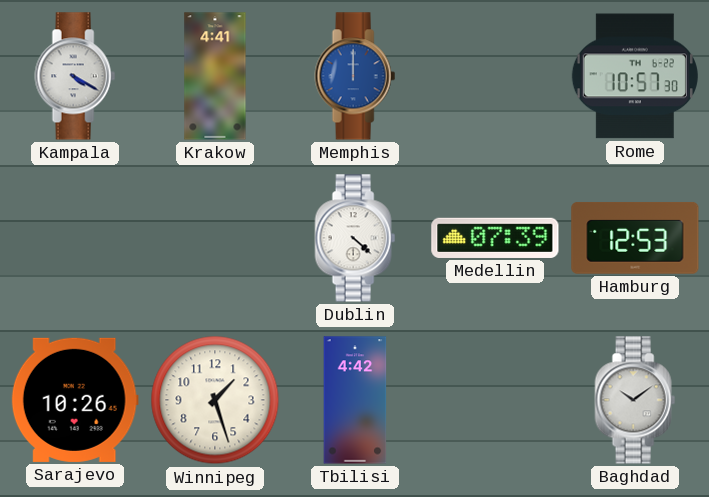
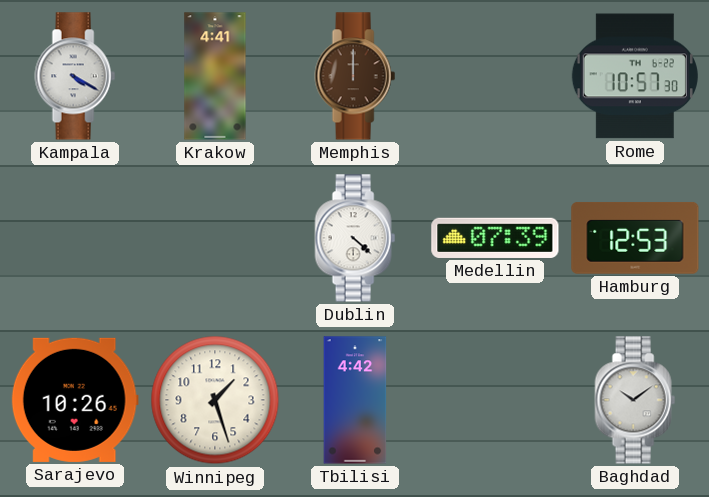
Memphis dial: blue -> brown
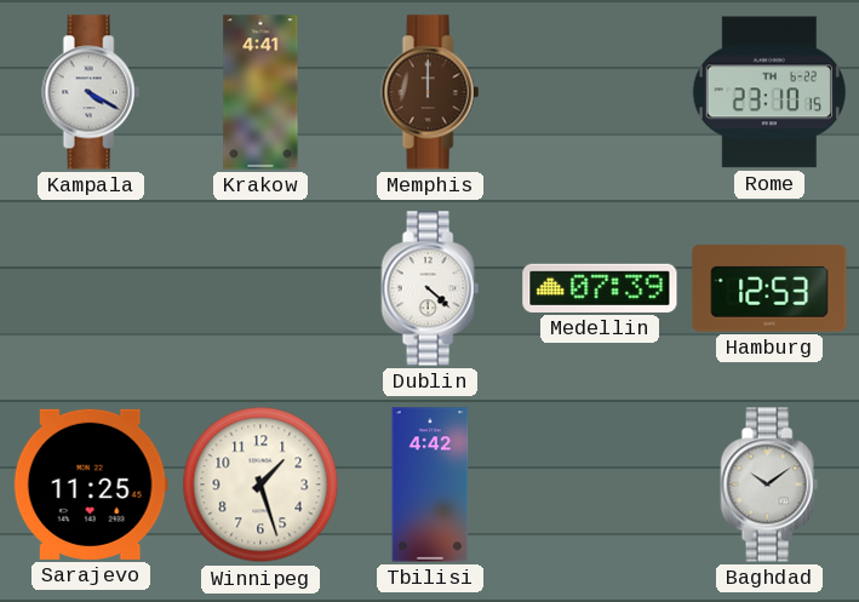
Rome: 10:57 -> 23:10
Sarajevo: 10:26 -> 11:25
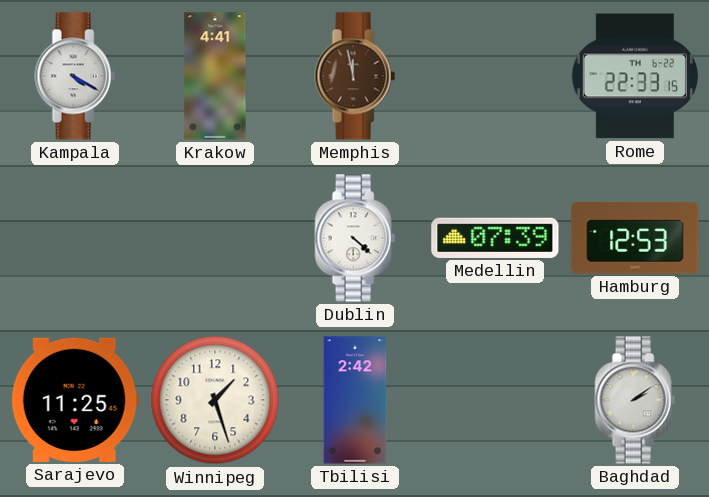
Memphis: 12:00 -> 11:58
Rome: 23:10 -> 22:33
Tbilisi: 4:42 -> 2:42
Baghdad: 10:09 -> 2:09
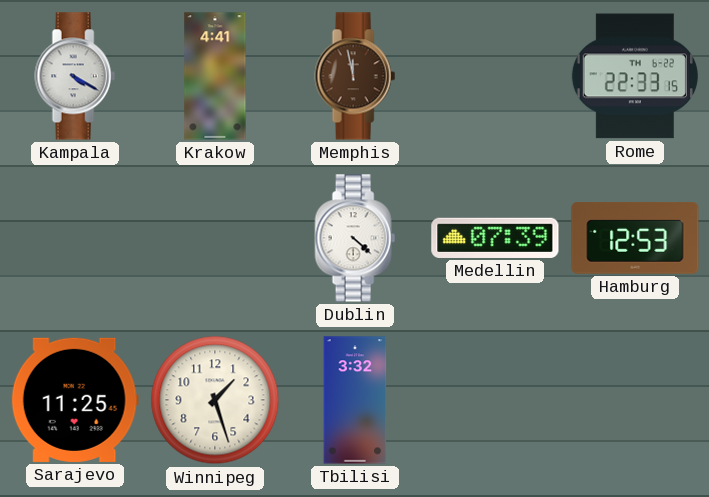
Tbilisi: 2:42 -> 3:32
Baghdad: 2:09 -> none
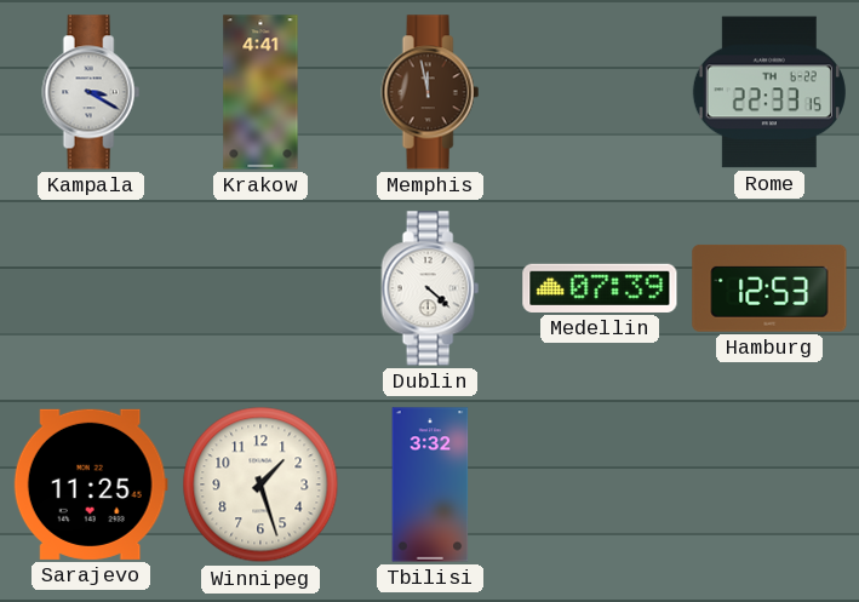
Kampala: 4:20 -> 3:20
